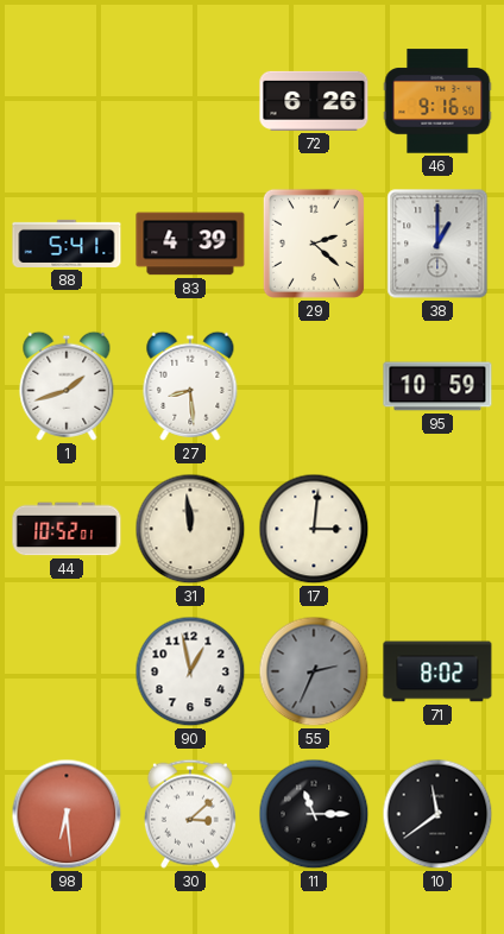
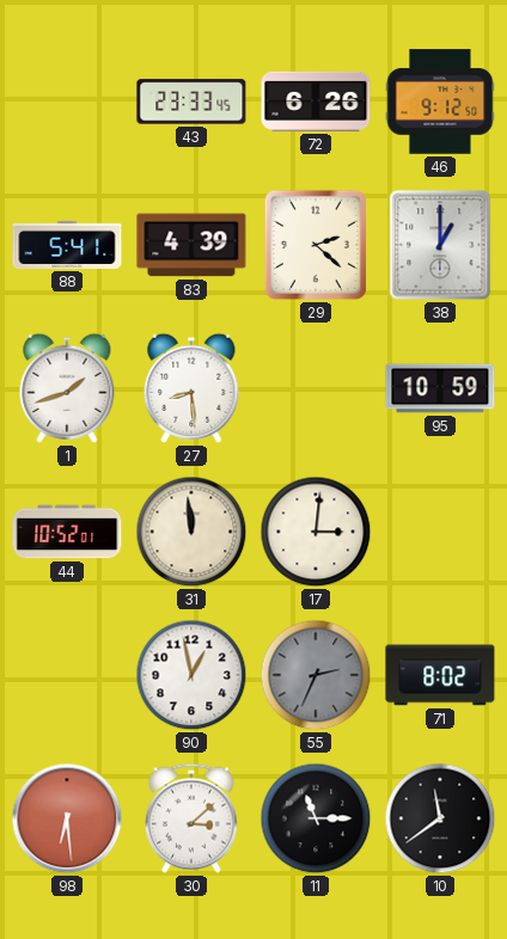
43: none -> 23:33
46: 9:16 -> 9:12
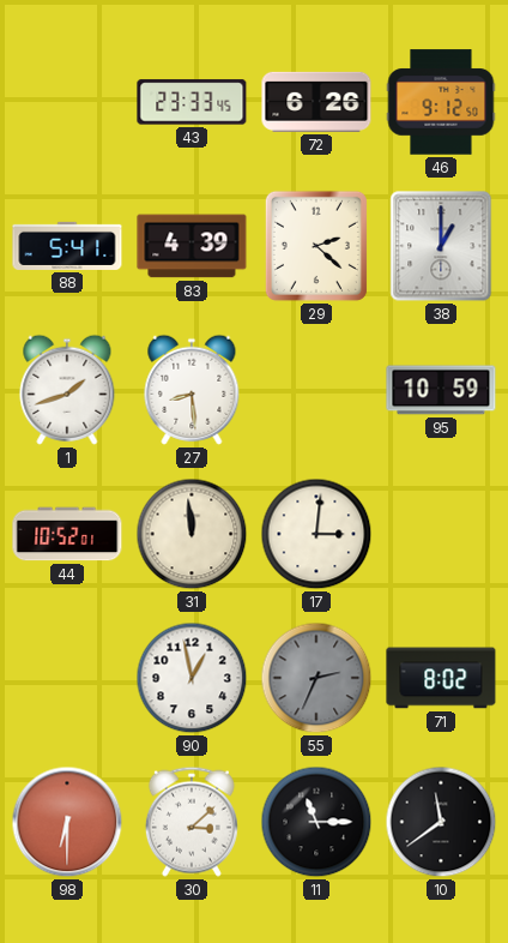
98: 6:29 -> 6:30
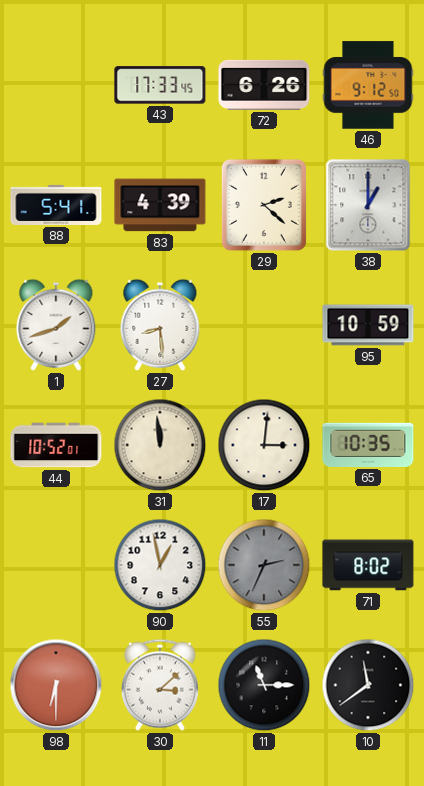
43: 23:33 -> 17:33
65: none -> 10:35
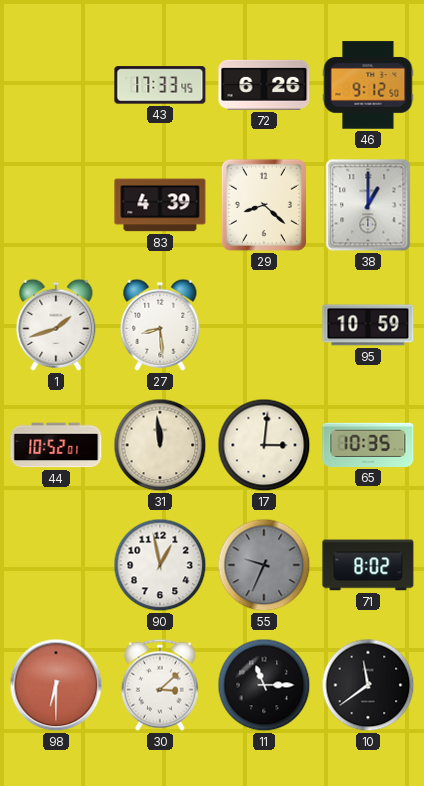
88: 5:41 -> none
29: 2:22 -> 8:22
55: 2:34 -> 9:34
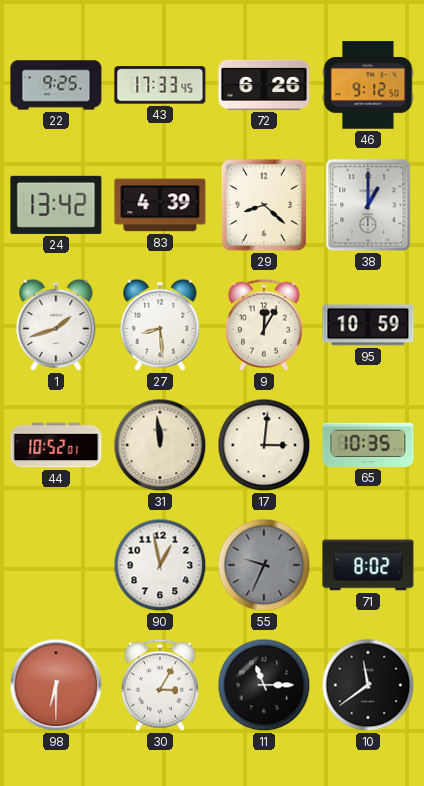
22: none -> 9:25
24: none -> 13:42
9: none -> 12:05
30: 3:08 -> 3:05
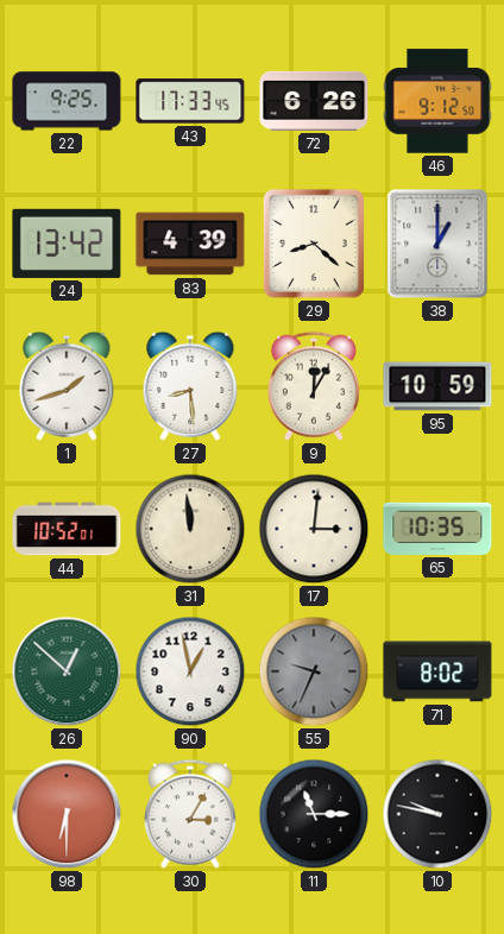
26: none -> 12:52
10: 11:39 -> 9:47
